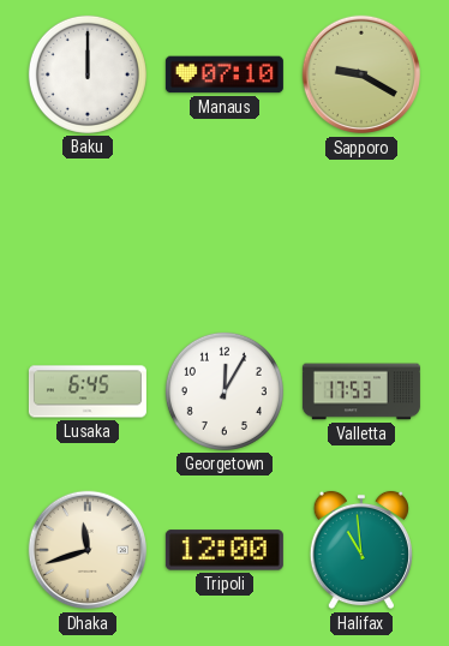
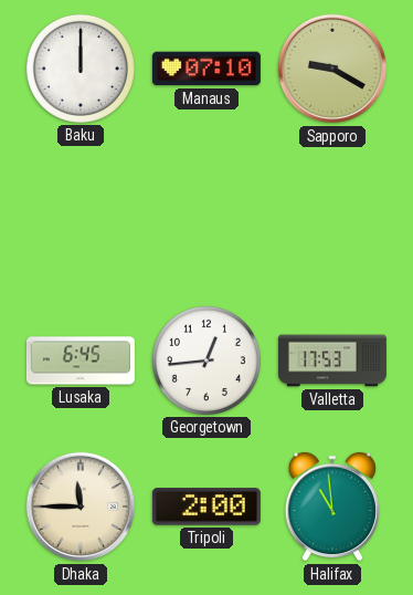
Georgetown: 12:05 -> 12:44
Dhaka: 11:42 -> 11:45
Tripoli: 12:00 -> 2:00
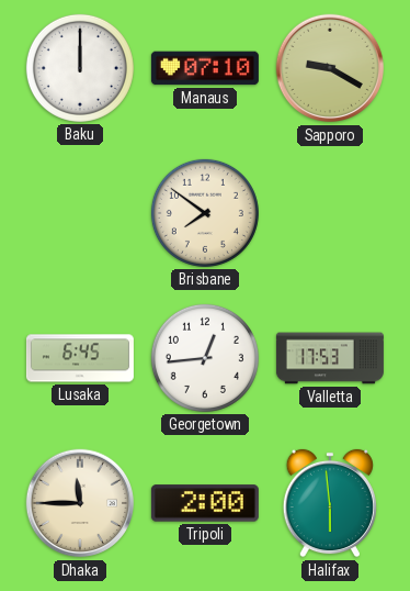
Brisbane: none -> 7:51
Halifax: 10:59 -> 5:59
